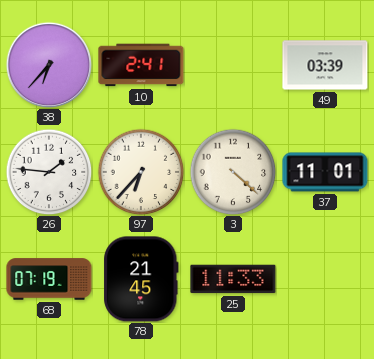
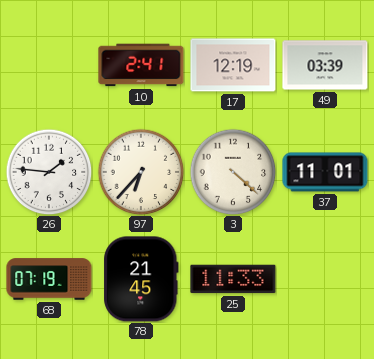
38: 6:37 -> none
17: none -> 12:19
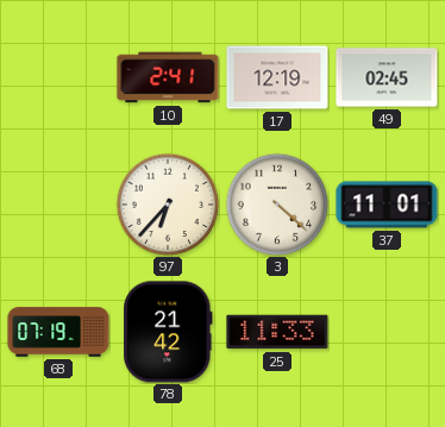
49: 03:39 -> 02:45
26: 1:46 -> none
78: 21:45 -> 21:42
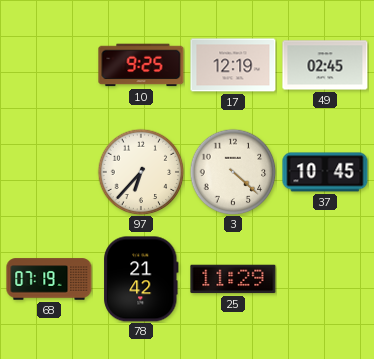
10: 2:41 -> 9:25
37: 11:01 -> 10:45
25: 11:33 -> 11:29
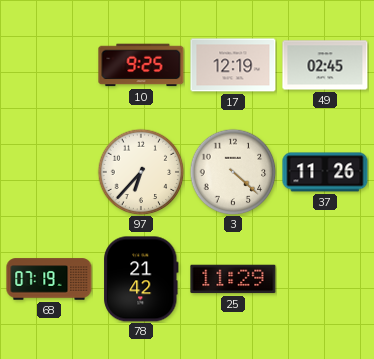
37: 10:45 -> 11:26
